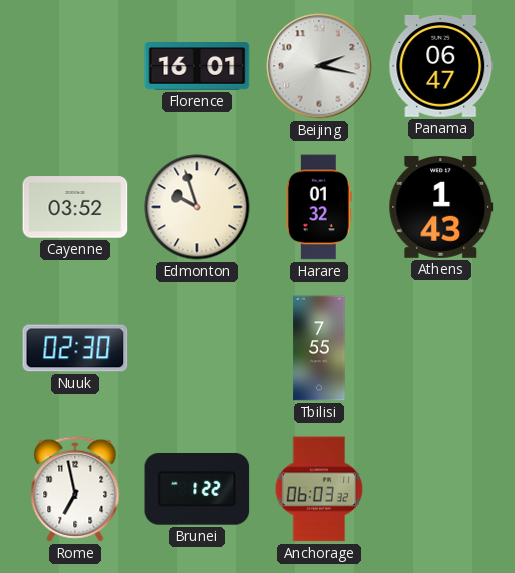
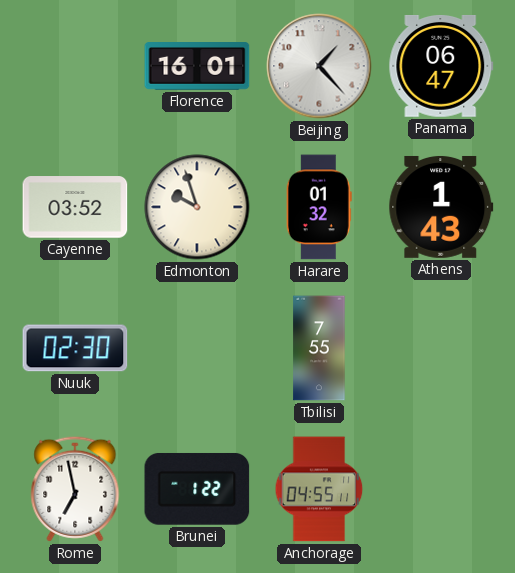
Beijing: 2:17 -> 1:23
Anchorage: 06:03 -> 04:55
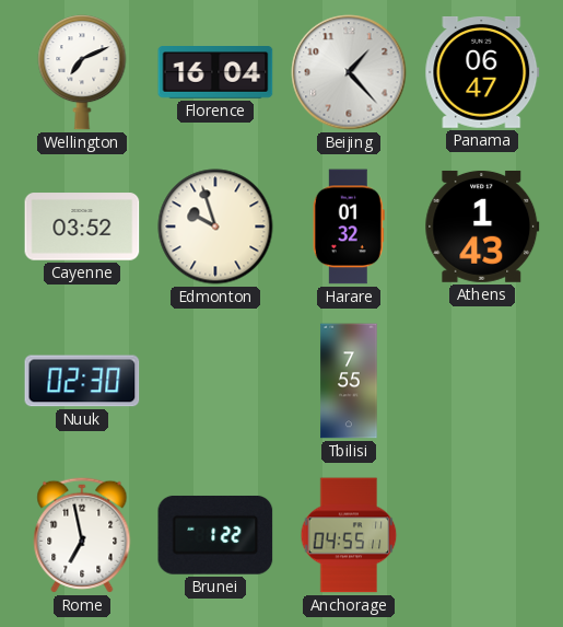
Wellington: none -> 7:11
Florence: 16:01 -> 16:04
